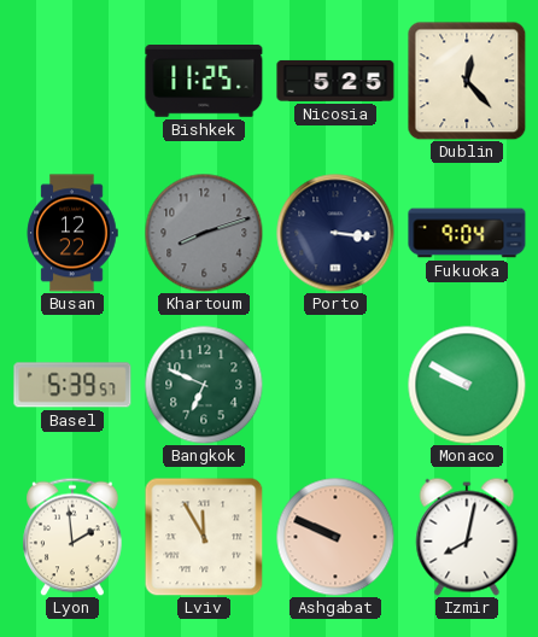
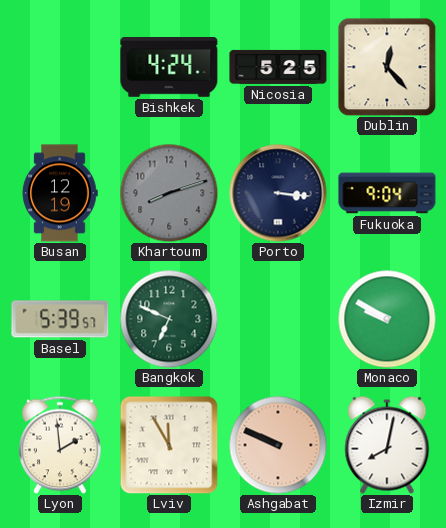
Bishkek: 11:25 -> 4:24
Busan: 12:22 -> 12:19
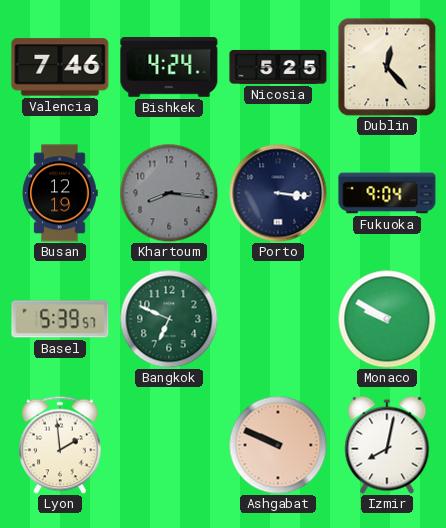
Valencia: none -> 7:46
Khartoum: 8:12 -> 8:16
Lviv: 11:55 -> none
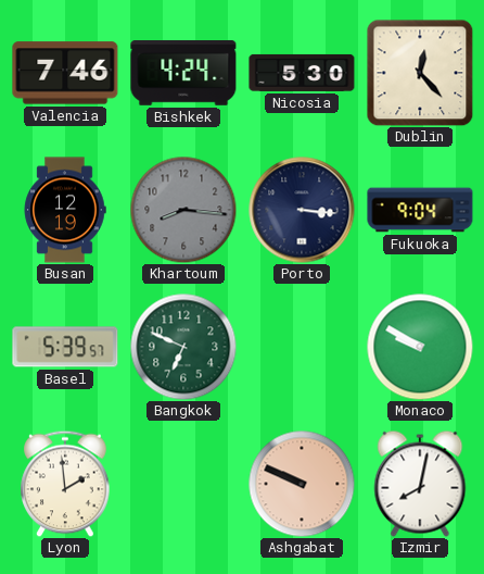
Nicosia: 5:25 -> 5:30
